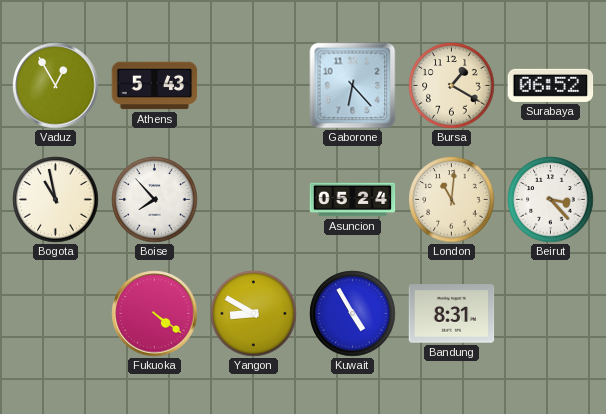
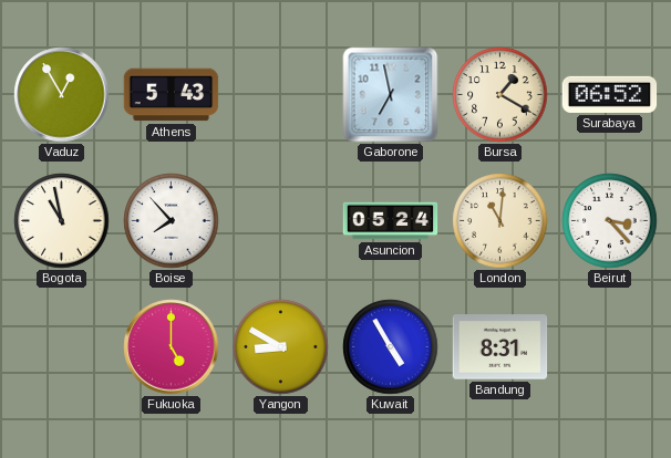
Gaborone: 6:23 -> 6:58
Fukuoka: 4:21 -> 5:00
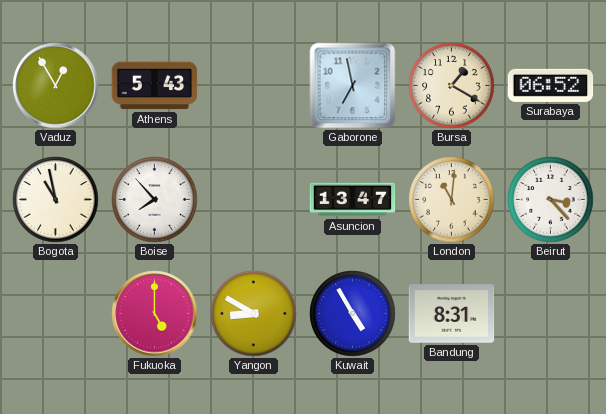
Asuncion: 05:24 -> 13:47
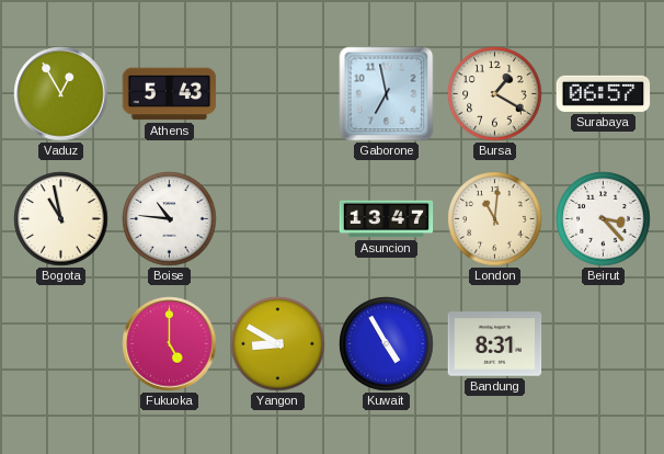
Surabaya: 06:52 -> 06:57
Boise: 7:53 -> 10:46
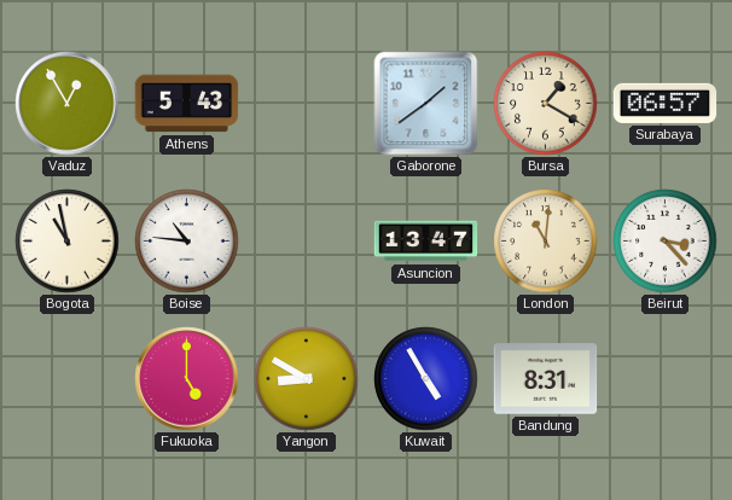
Gaborone: 6:58 -> 1:39
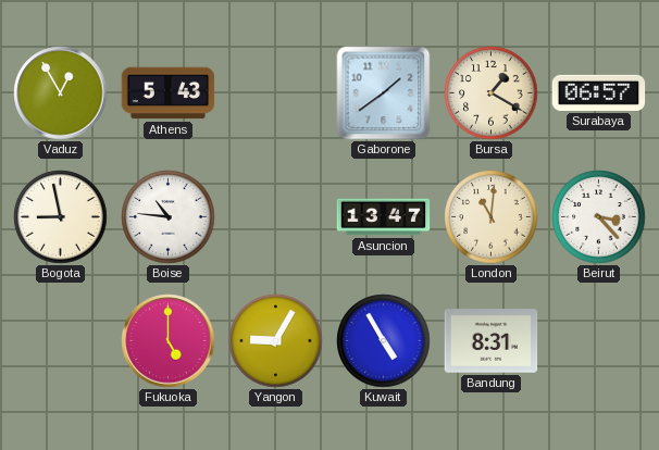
Bogota: 10:58 -> 8:58
Yangon: 8:50 -> 9:05
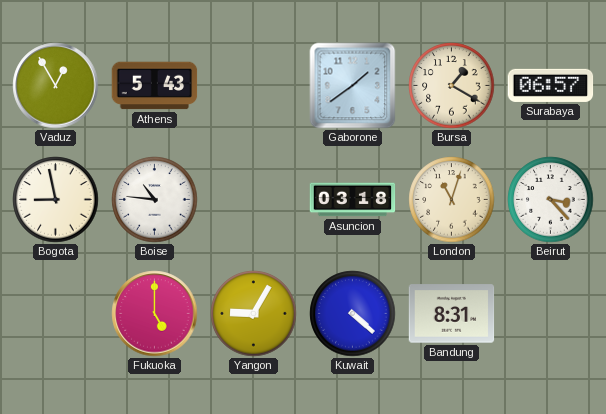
Asuncion: 13:47 -> 03:18
London: 11:01 -> 11:03
Kuwait: 4:55 -> 4:22
